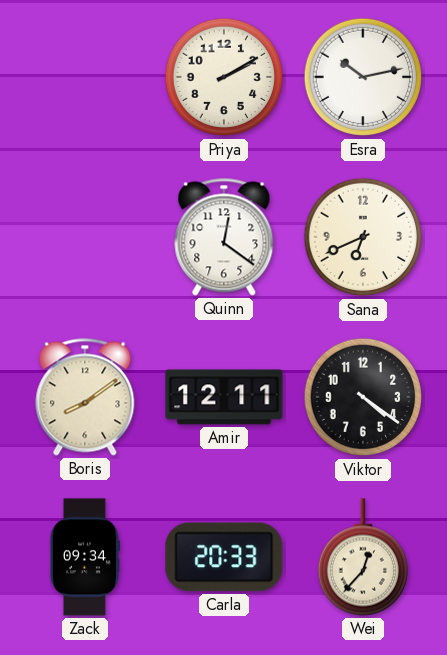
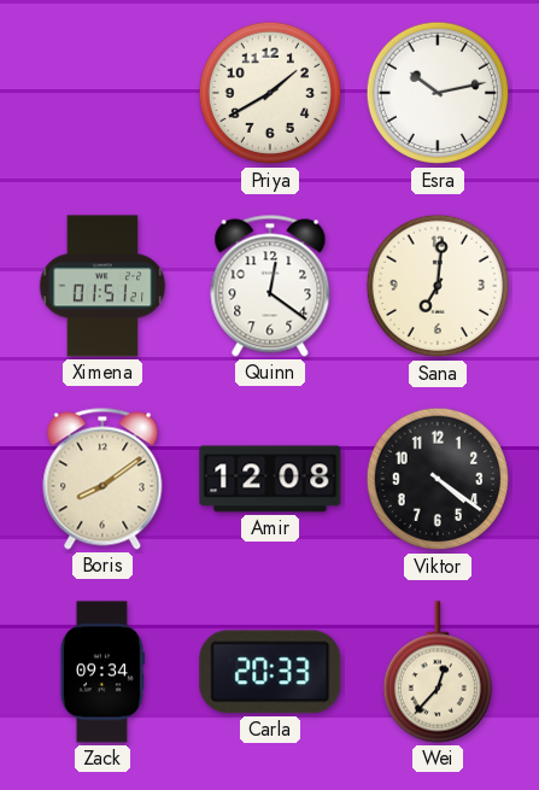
Priya: 2:10 -> 1:40
Ximena: none -> 01:51
Sana: 6:41 -> 7:01
Amir: 12:11 -> 12:08
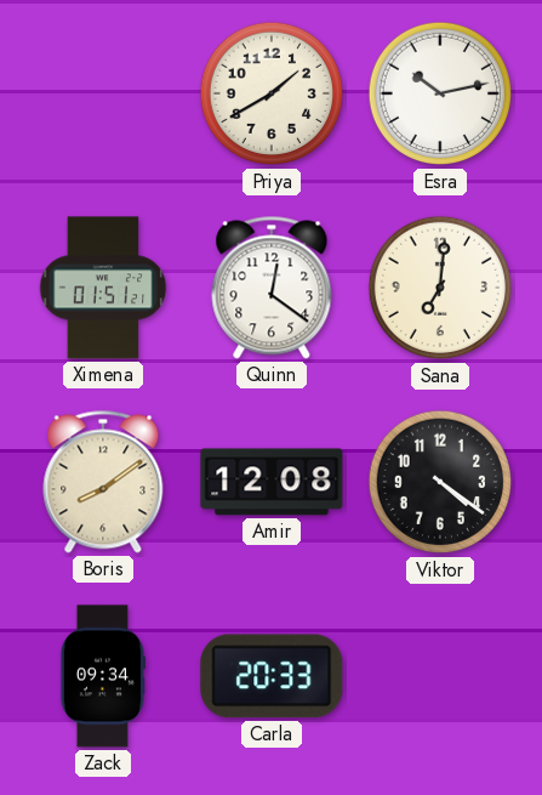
Wei: 12:37 -> none
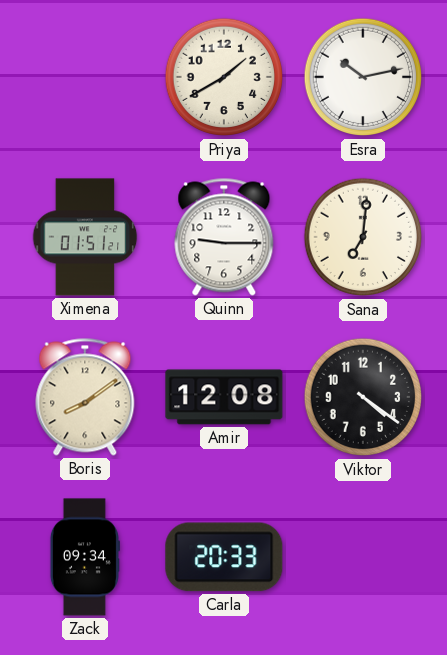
Quinn: 12:21 -> 9:15
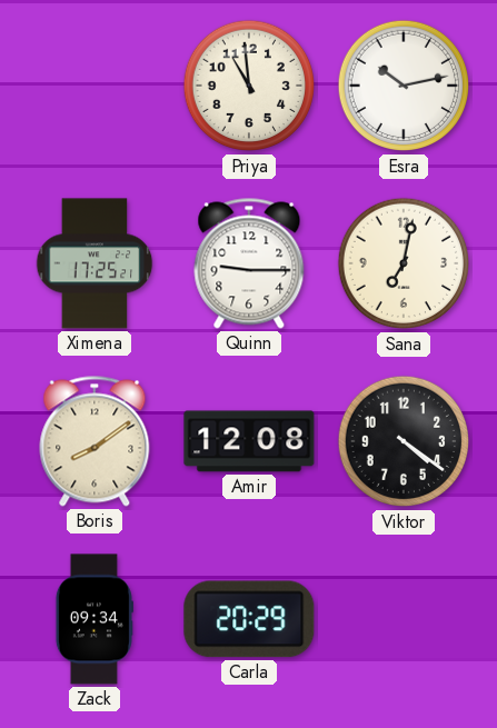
Priya: 1:40 -> 10:59
Ximena: 01:51 -> 17:25
Sana: 7:01 -> 7:02
Carla: 20:33 -> 20:29
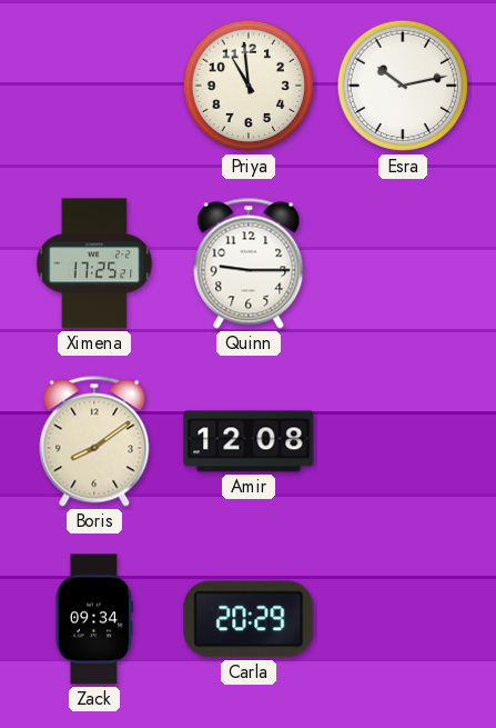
Sana: 7:02 -> none
Viktor: 4:21 -> none
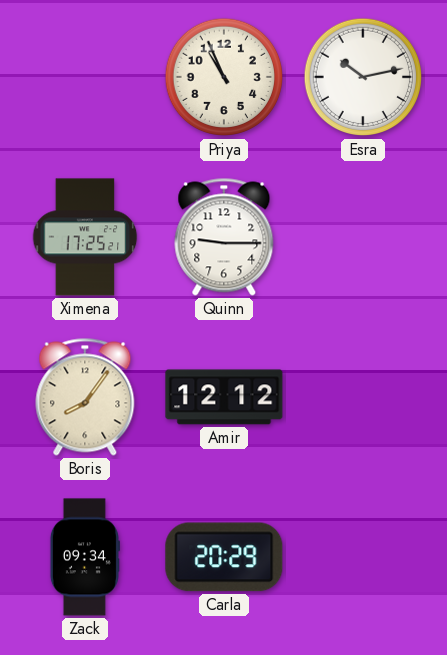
Priya: 10:59 -> 10:56
Boris: 8:09 -> 8:06
Amir: 12:08 -> 12:12
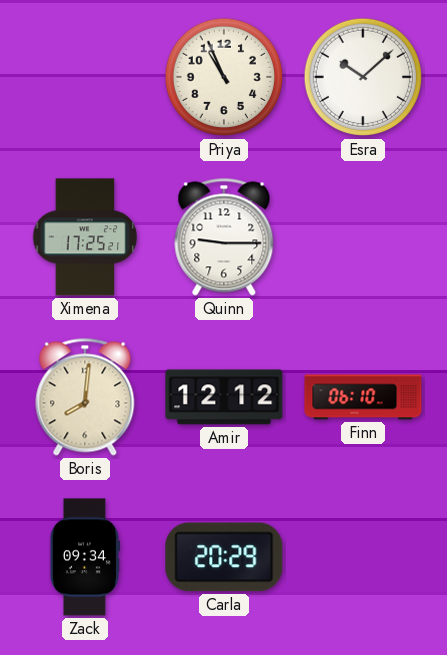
Esra: 10:13 -> 10:08
Boris: 8:06 -> 8:01
Finn: none -> 06:10
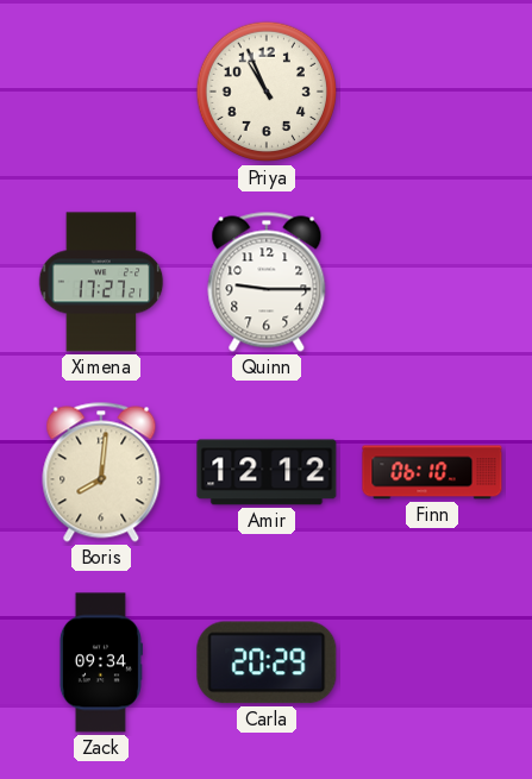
Esra: 10:08 -> none
Ximena: 17:25 -> 17:27
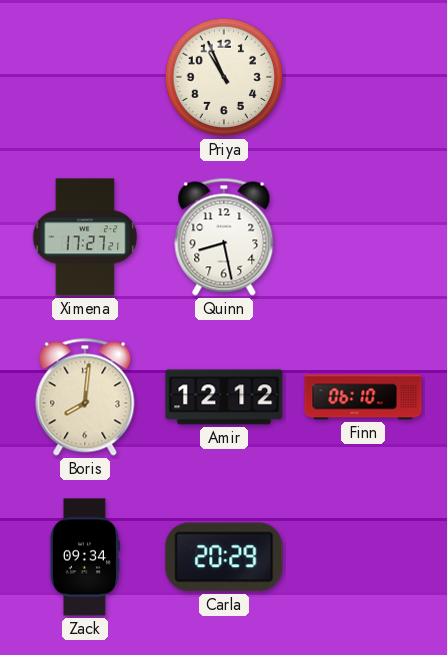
Quinn: 9:15 -> 8:28
